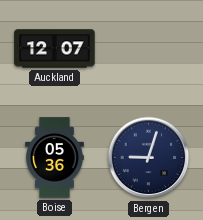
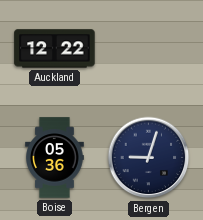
Auckland: 12:07 -> 12:22
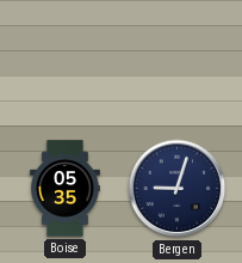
Auckland: 12:22 -> none
Boise: 05:36 -> 05:35
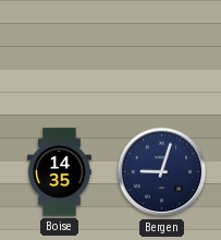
Boise: 05:35 -> 14:35
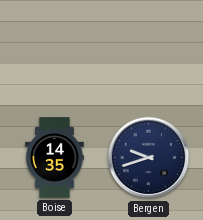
Bergen: 9:03 -> 9:42
